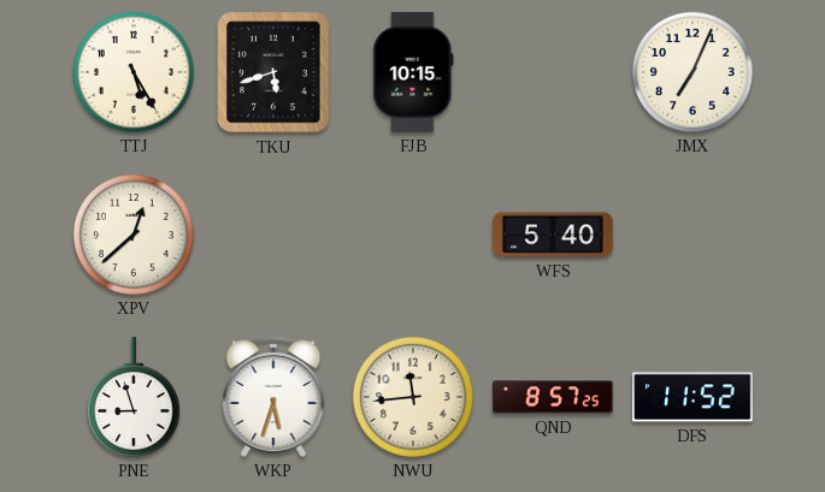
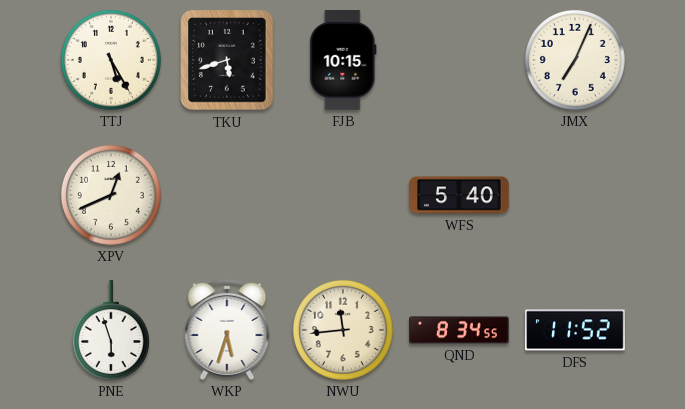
XPV: 12:38 -> 12:41
PNE: 8:57 -> 5:57
QND: 8:57 -> 8:34
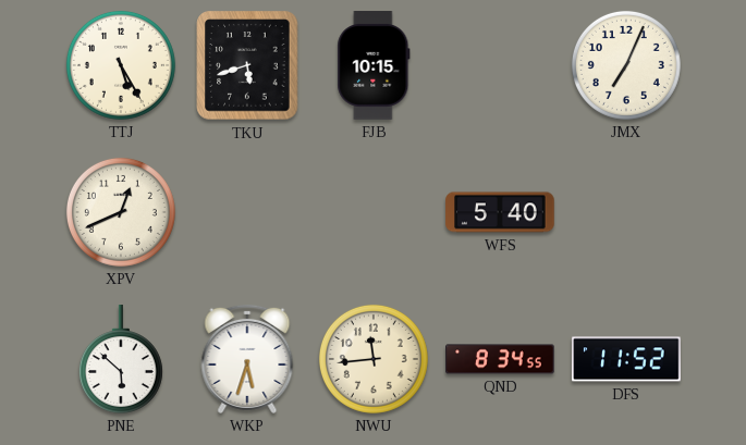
PNE: 5:57 -> 5:52
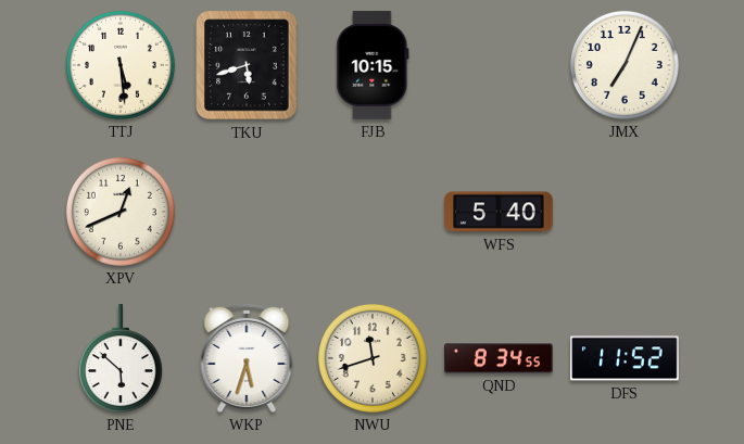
TTJ: 5:25 -> 5:29
NWU: 11:44 -> 11:42
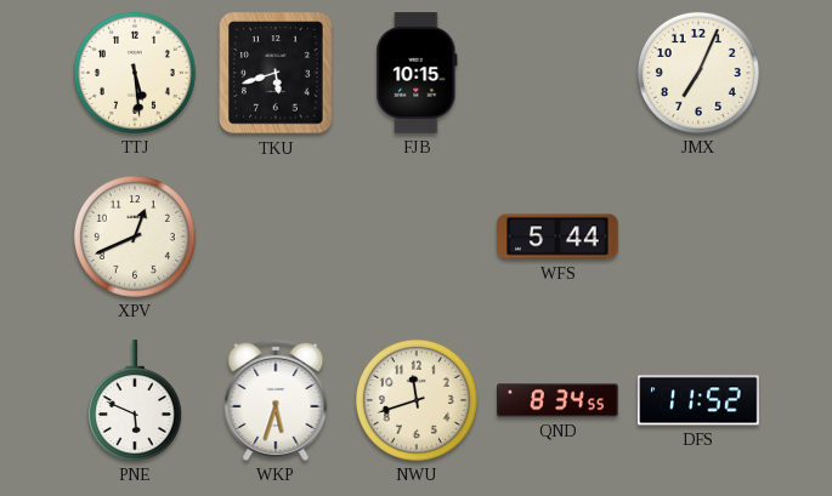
WFS: 5:40 -> 5:44
PNE: 5:52 -> 5:49
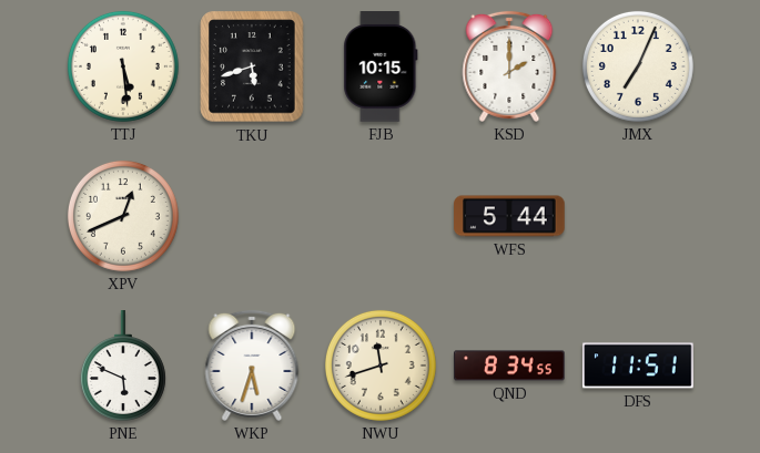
KSD: none -> 2:00
DFS: 11:52 -> 11:51
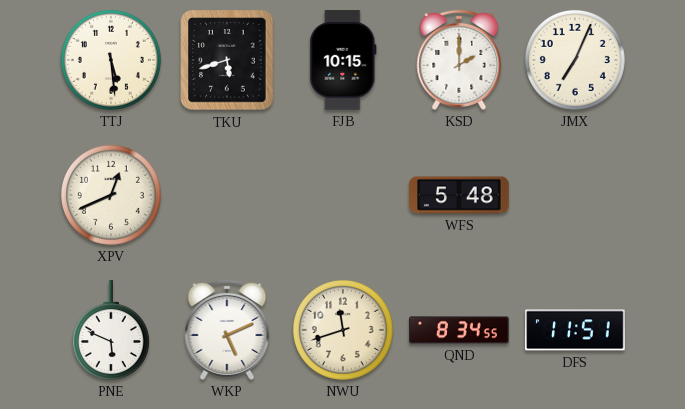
WFS: 5:44 -> 5:48
WKP: 5:33 -> 5:11
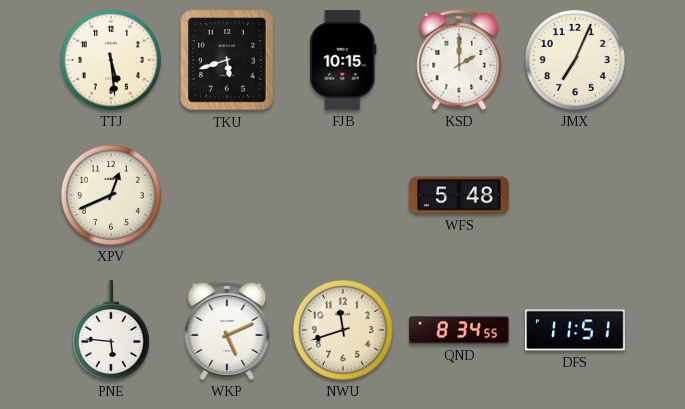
PNE: 5:49 -> 5:46
